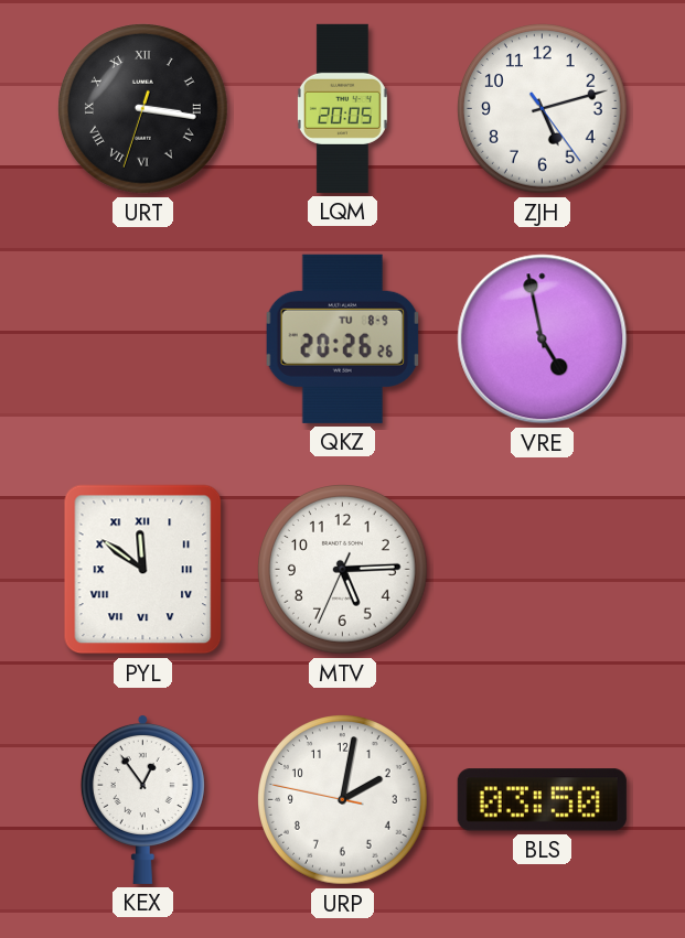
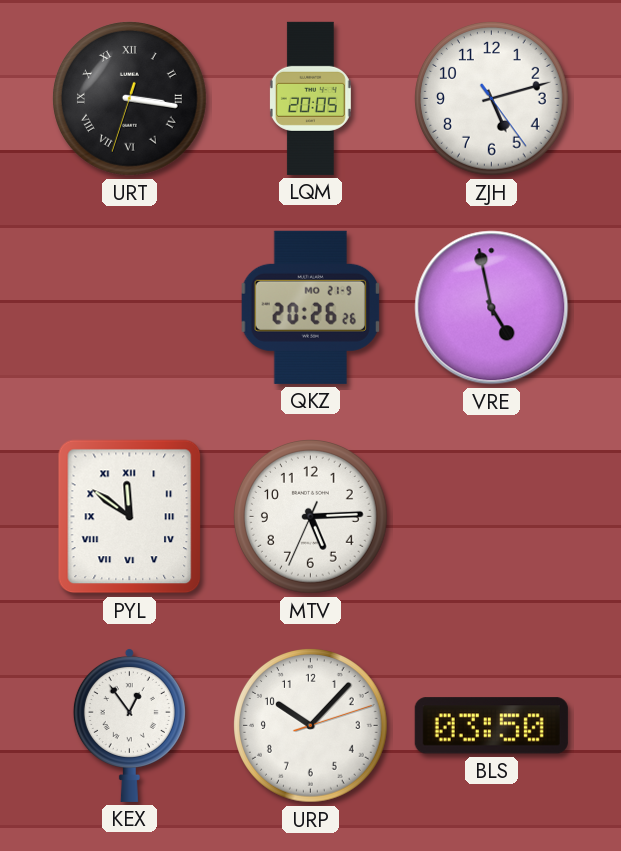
QKZ date: TU 8-9 -> MO 21-9
URP: 2:01 -> 10:07
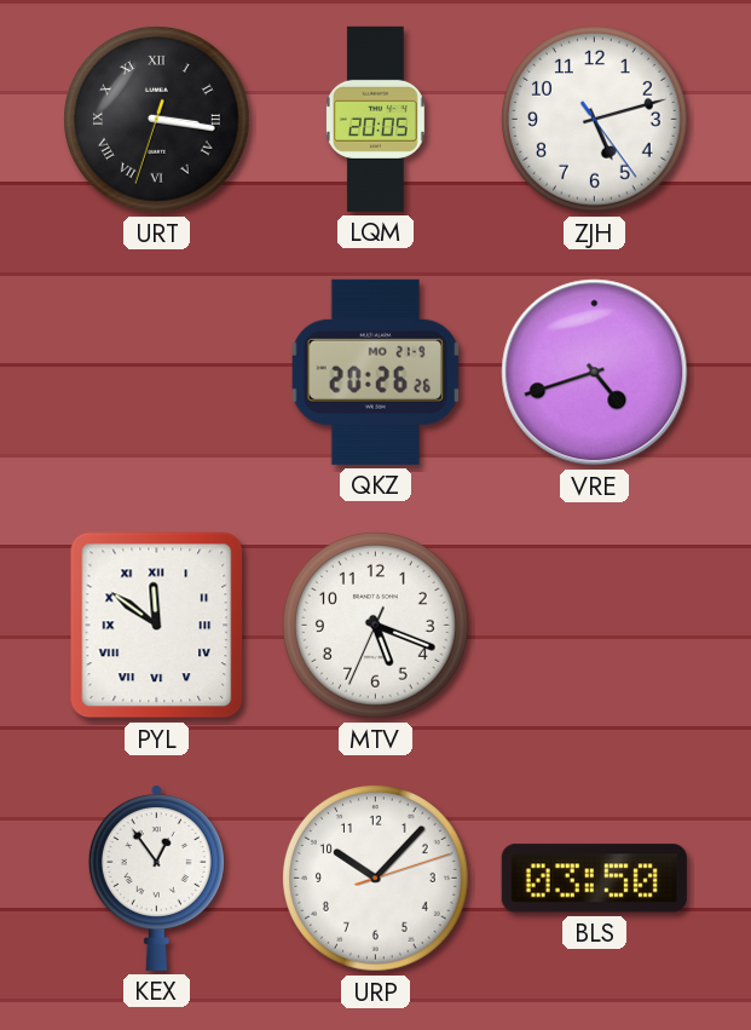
VRE: 4:58 -> 4:42
MTV: 5:14 -> 5:18
